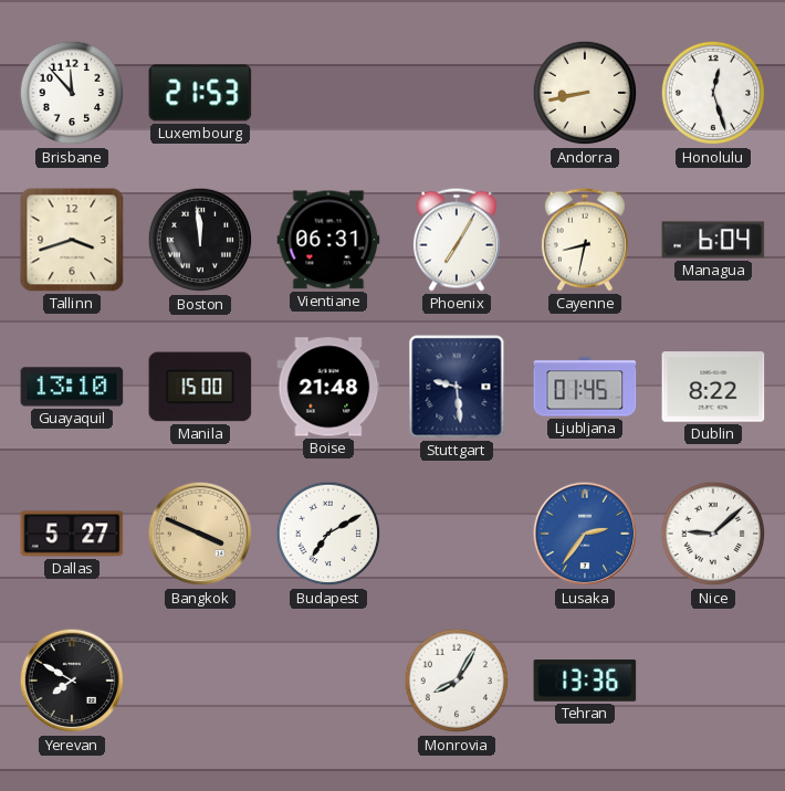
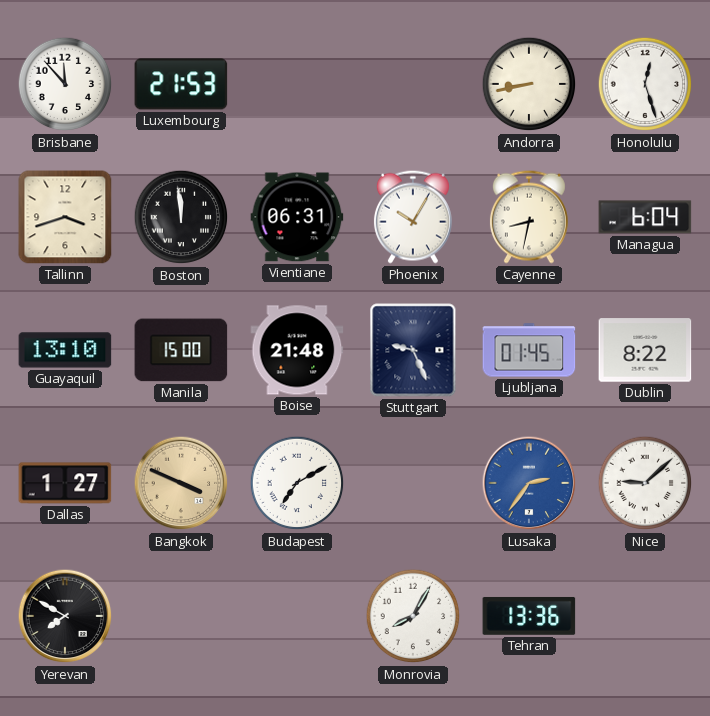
Phoenix: 7:05 -> 10:05
Stuttgart: 9:29 -> 9:26
Dallas: 5:27 -> 1:27
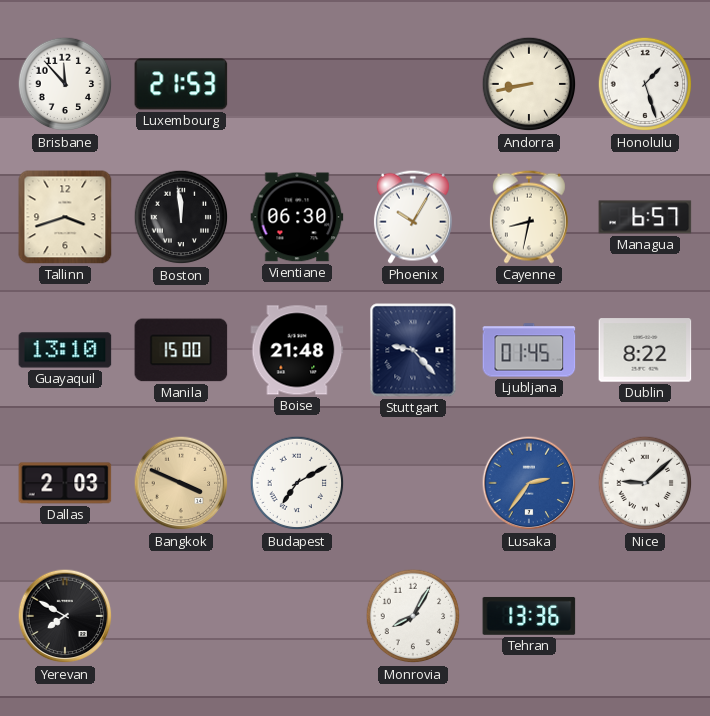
Honolulu: 12:27 -> 1:27
Vientiane: 06:31 -> 06:30
Managua: 6:04 -> 6:57
Stuttgart: 9:26 -> 9:23
Dallas: 1:27 -> 2:03
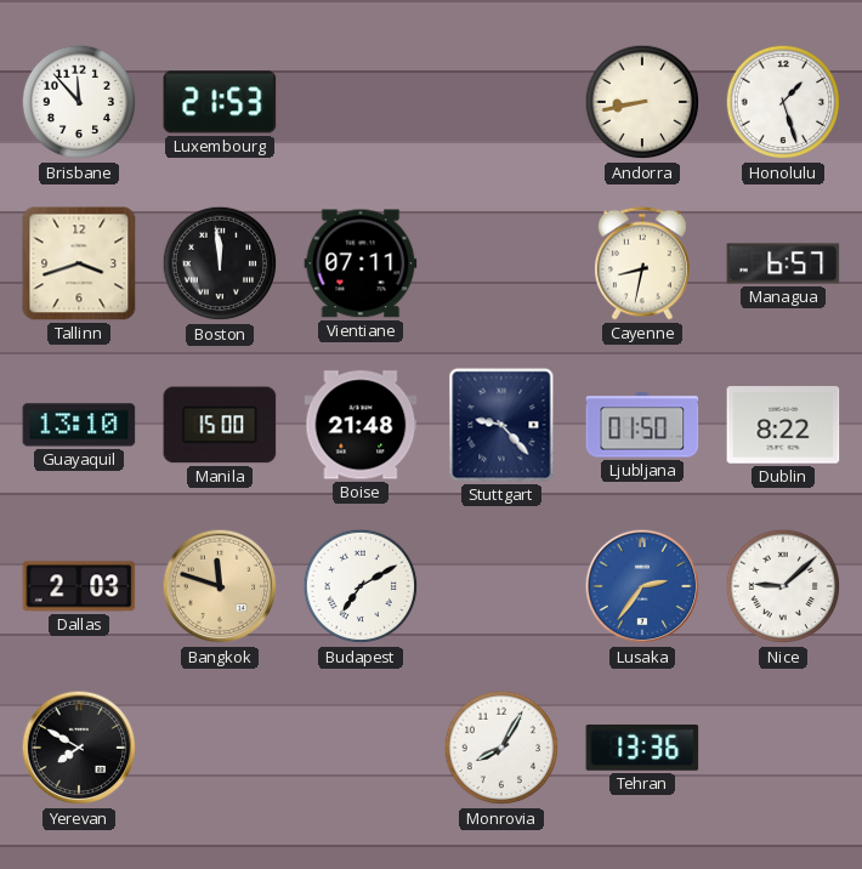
Vientiane: 06:30 -> 07:11
Phoenix: 10:05 -> none
Ljubljana: 01:45 -> 01:50
Bangkok: 3:49 -> 11:48
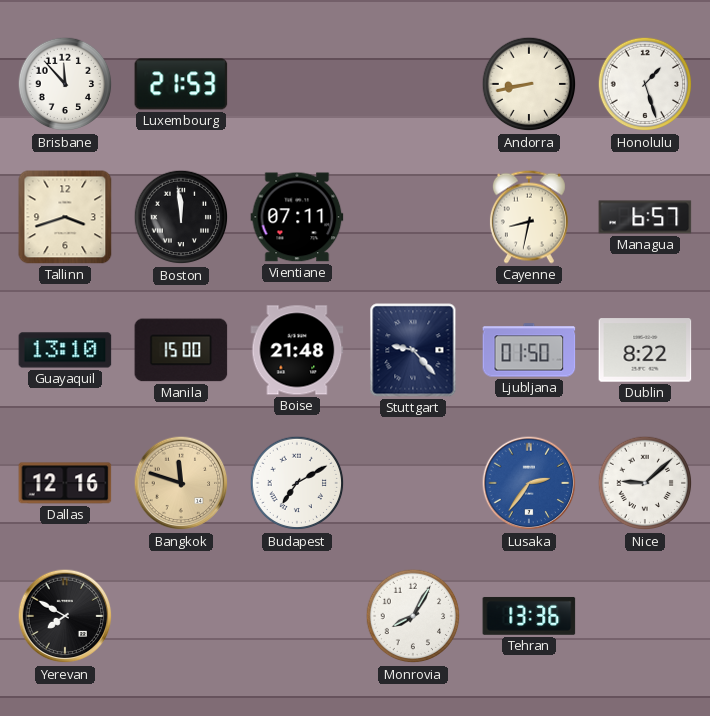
Dallas: 2:03 -> 12:16
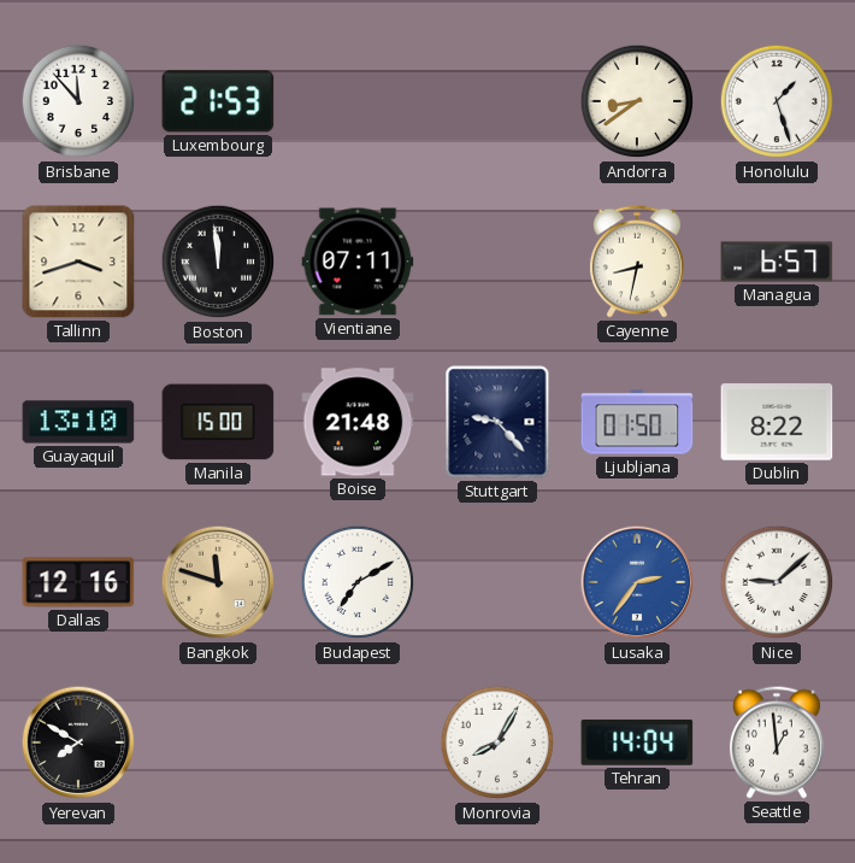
Andorra: 8:43 -> 8:39
Tehran: 13:36 -> 14:04
Seattle: none -> 12:59
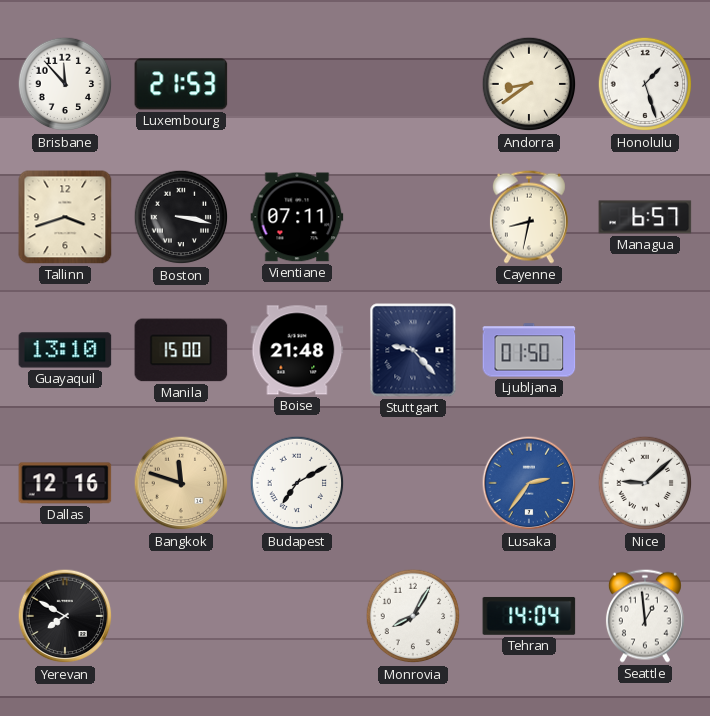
Boston: 11:59 -> 3:17
Dublin: 8:22 -> none
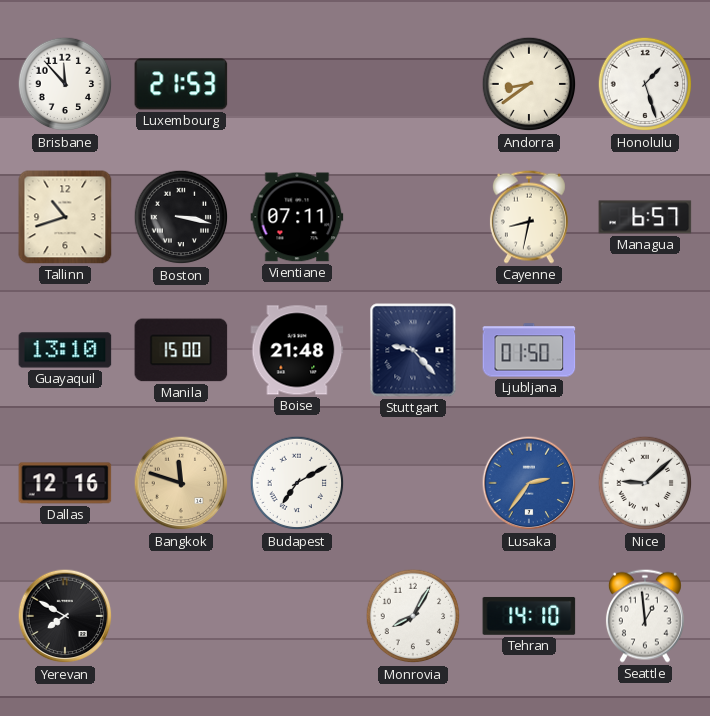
Tallinn: 3:42 -> 10:42
Tehran: 14:04 -> 14:10
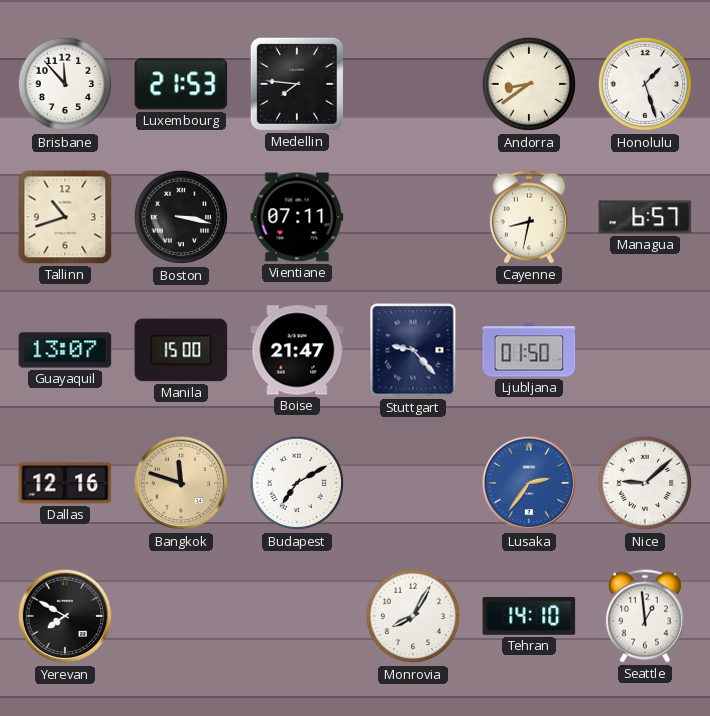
Medellin: none -> 7:46
Guayaquil: 13:10 -> 13:07
Boise: 21:48 -> 21:47
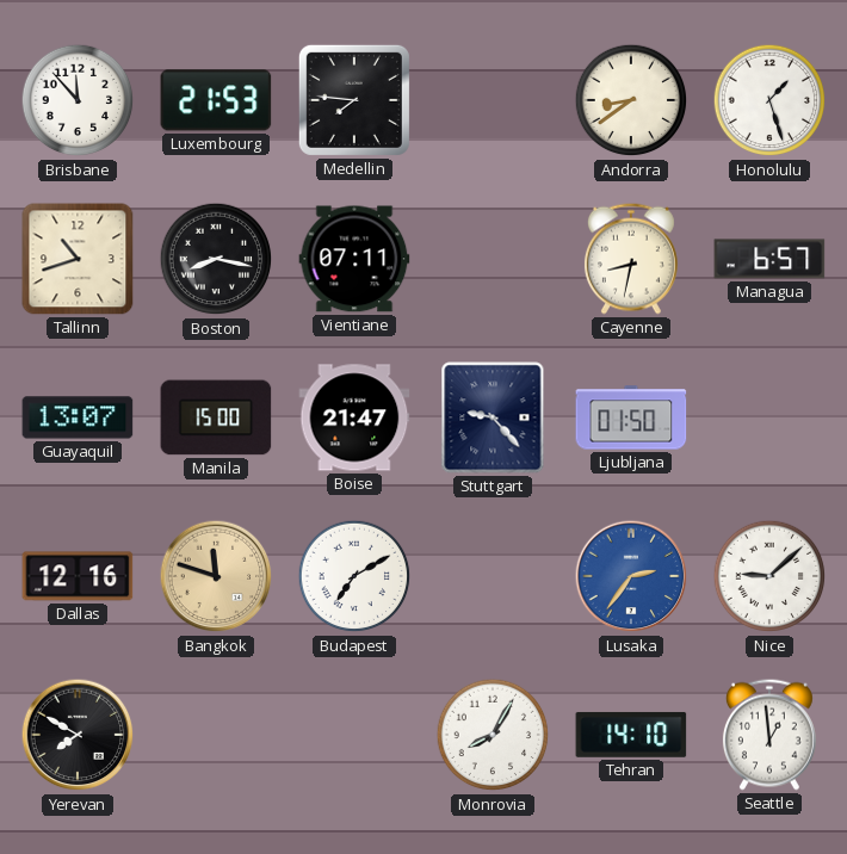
Boston: 3:17 -> 8:17
